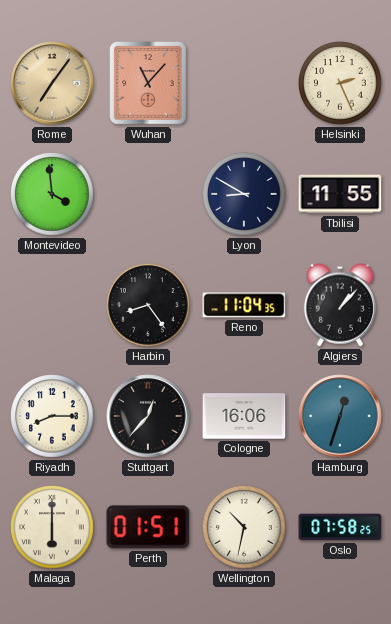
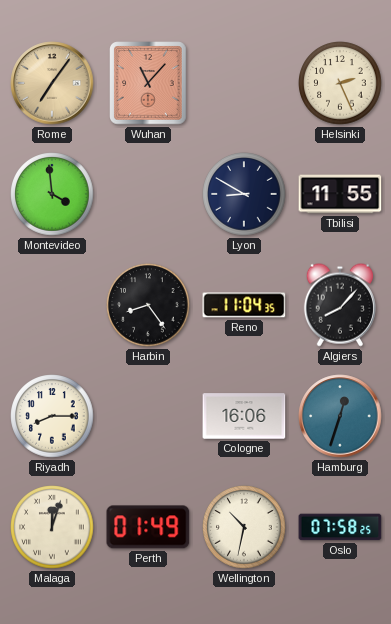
Algiers: 1:07 -> 8:07
Stuttgart: 12:37 -> none
Malaga: 6:00 -> 12:03
Perth: 01:51 -> 01:49
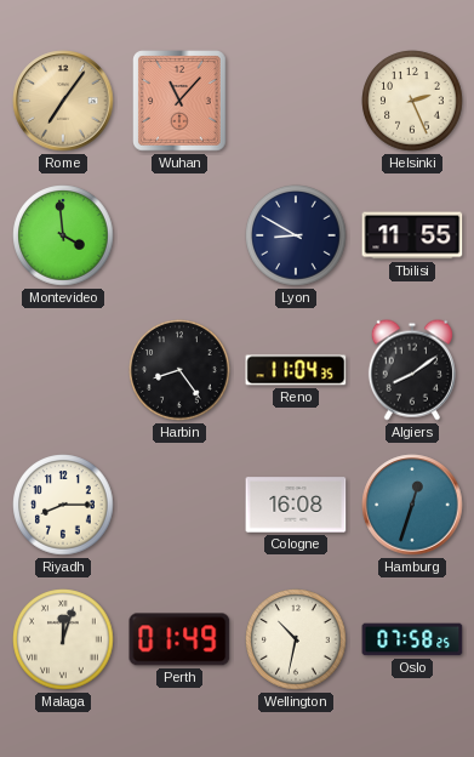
Algiers: 8:07 -> 8:09
Cologne: 16:06 -> 16:08
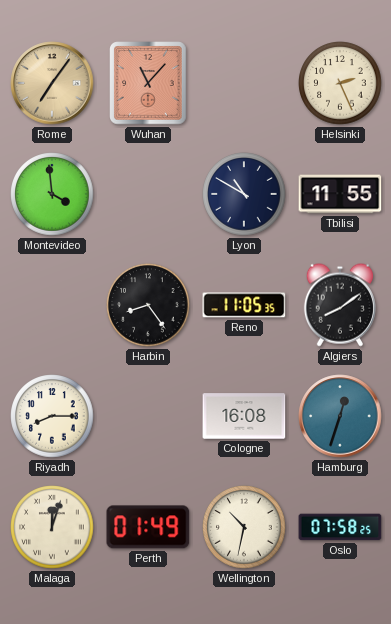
Lyon: 8:50 -> 10:50
Reno: 11:04 -> 11:05
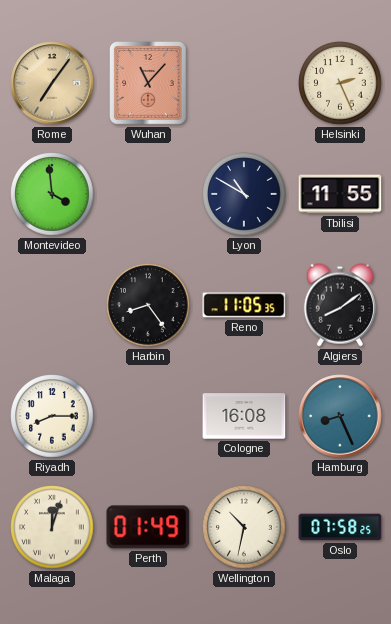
Hamburg: 12:33 -> 8:26
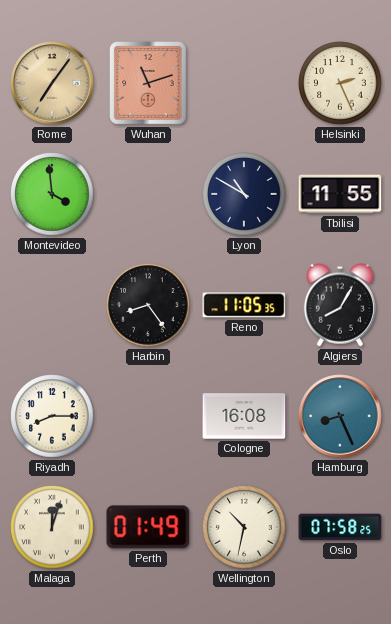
Wuhan: 11:07 -> 11:12
Algiers: 8:09 -> 8:05
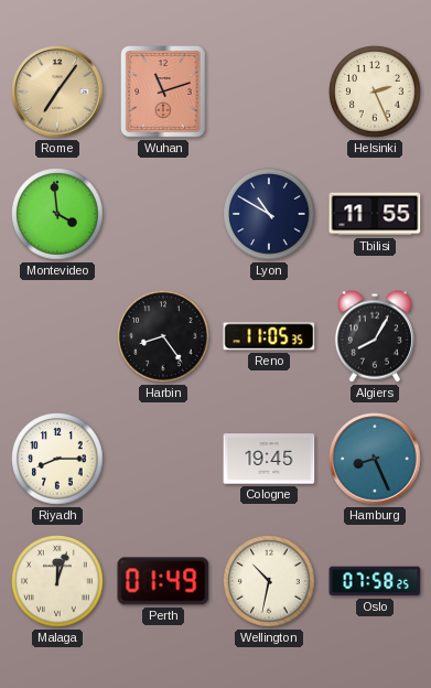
Cologne: 16:08 -> 19:45
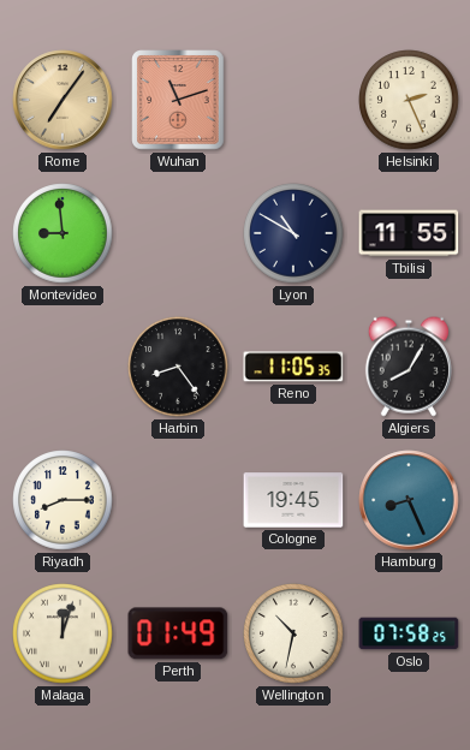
Montevideo: 3:59 -> 8:59
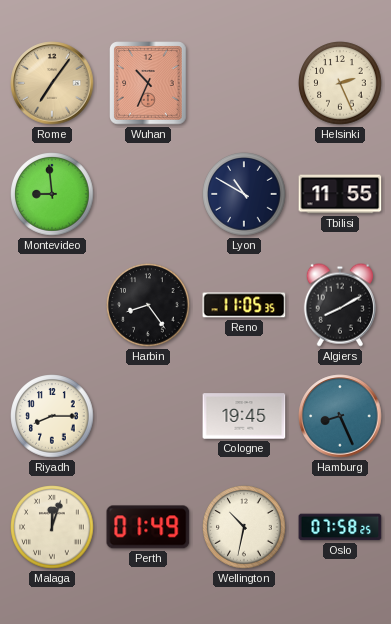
Wuhan: 11:12 -> 10:34
Algiers: 8:05 -> 8:10
